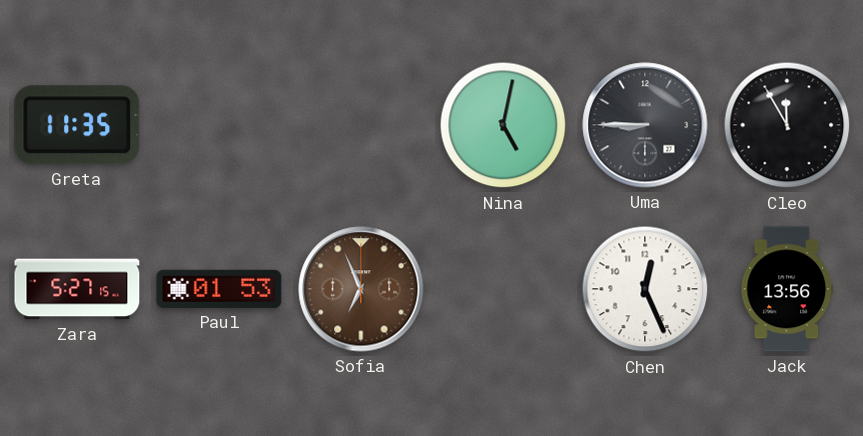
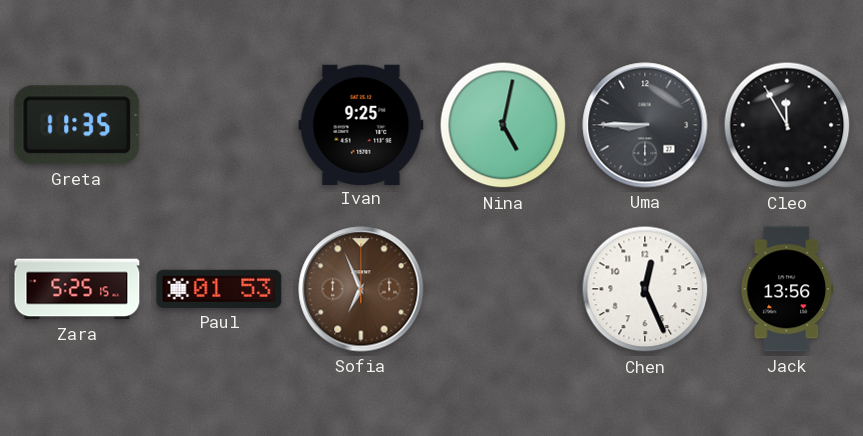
Ivan: none -> 9:25
Zara: 5:27 -> 5:25
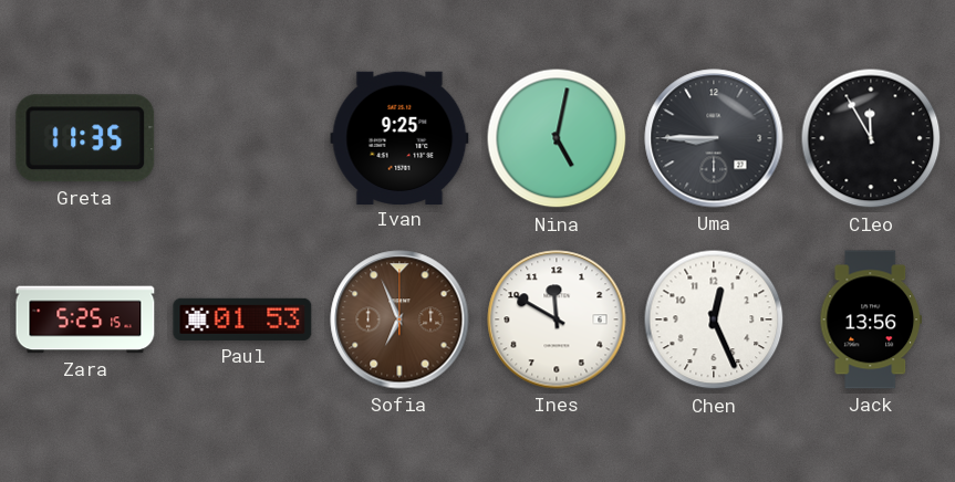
Ines: none -> 11:50
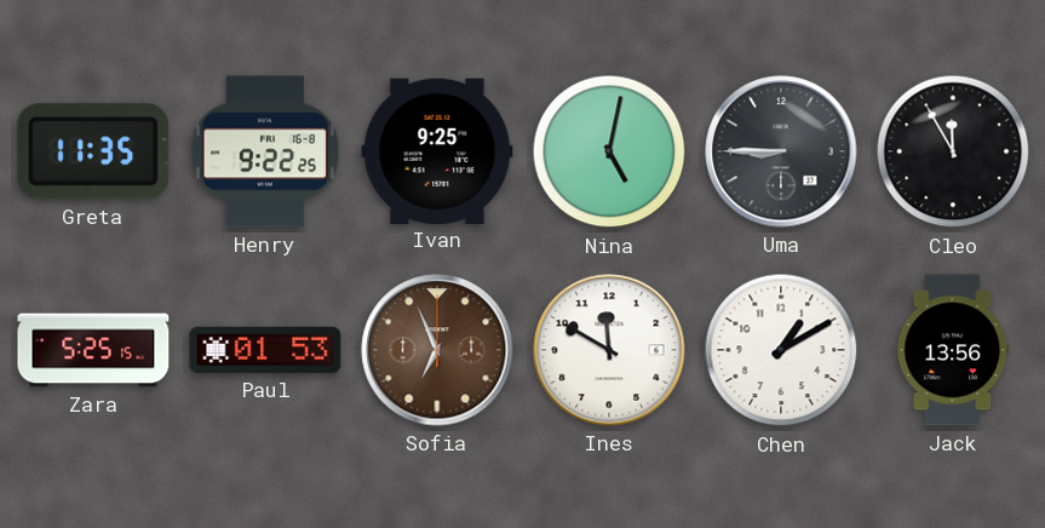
Henry: none -> 9:22
Chen: 12:26 -> 1:10
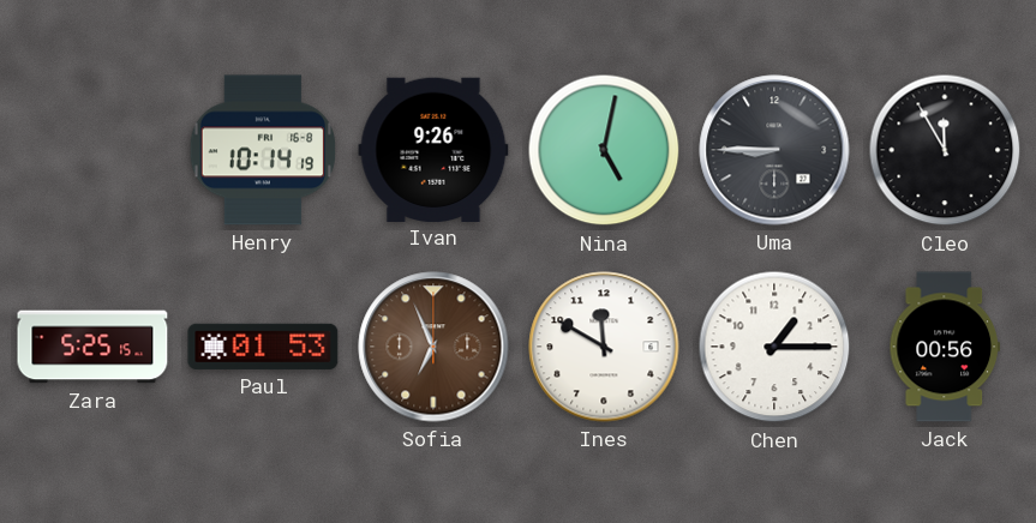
Greta: 11:35 -> none
Henry: 9:22 -> 10:14
Ivan: 9:25 -> 9:26
Chen: 1:10 -> 1:15
Jack: 13:56 -> 00:56
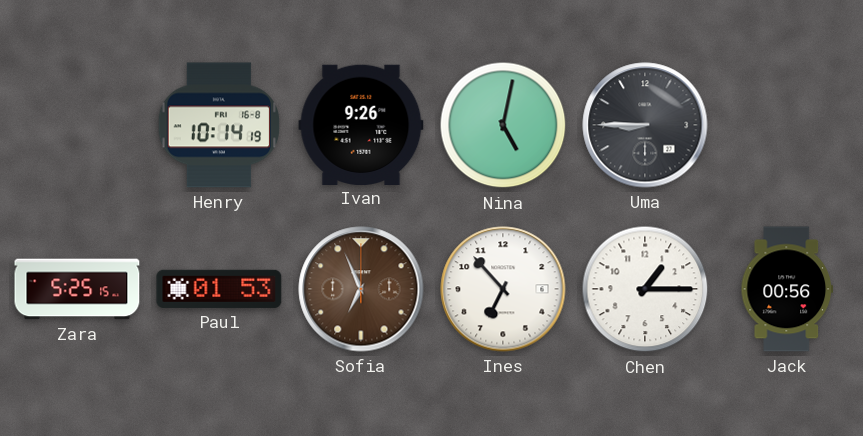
Cleo: 11:55 -> none
Ines: 11:50 -> 6:53
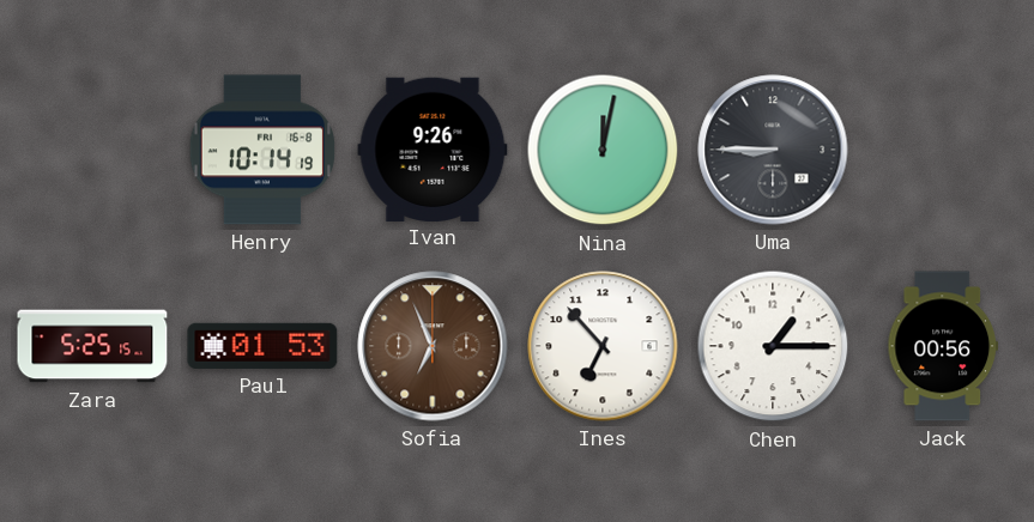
Nina: 5:02 -> 12:02
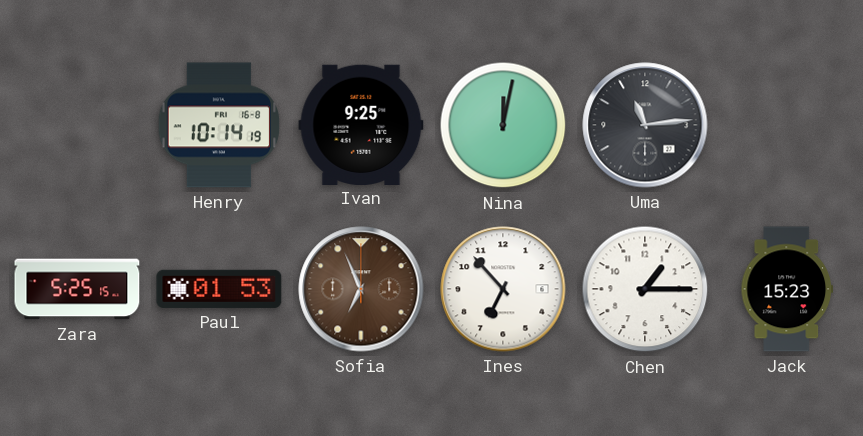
Ivan: 9:26 -> 9:25
Uma: 8:45 -> 11:14
Jack: 00:56 -> 15:23
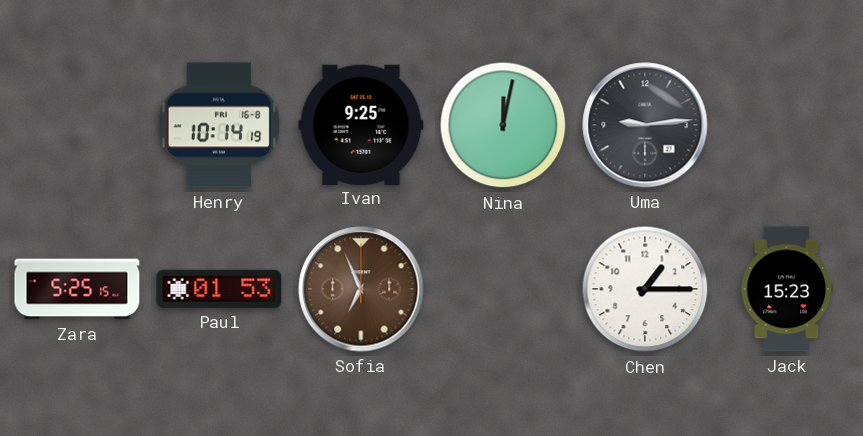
Uma: 11:14 -> 9:14
Ines: 6:53 -> none
